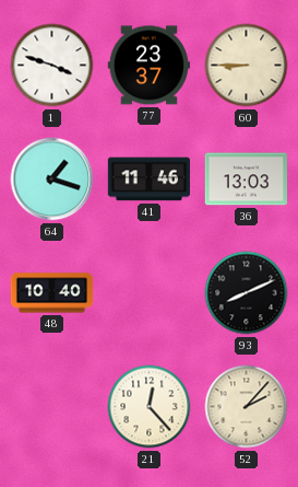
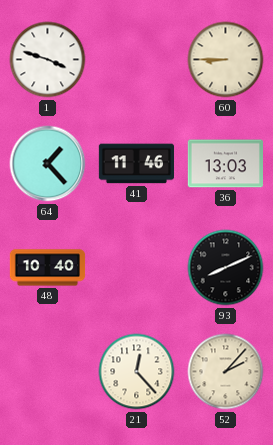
77: 23:37 -> none
64: 1:18 -> 1:23
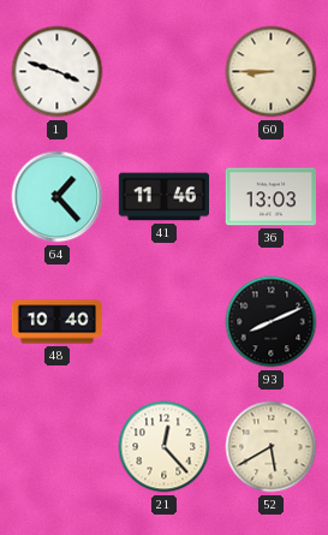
52: 2:07 -> 5:40
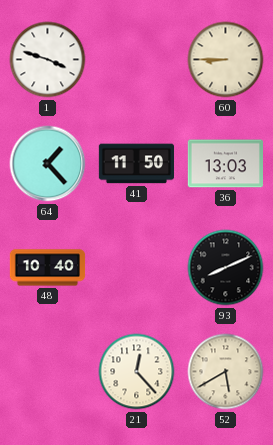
41: 11:46 -> 11:50
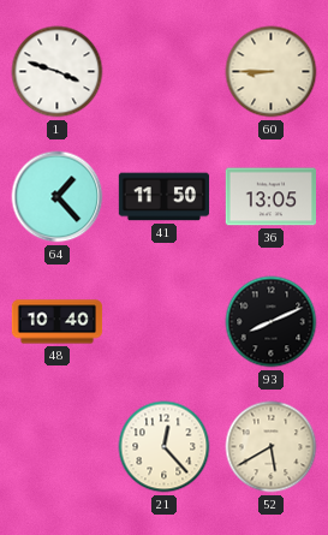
36: 13:03 -> 13:05
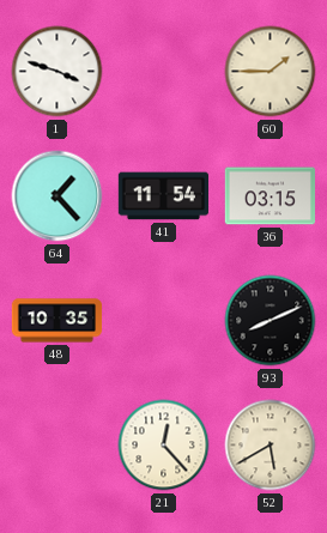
60: 8:45 -> 1:45
41: 11:50 -> 11:54
36: 13:05 -> 03:15
48: 10:40 -> 10:35
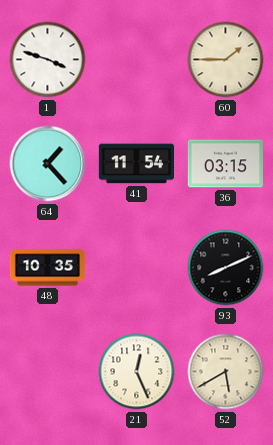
21: 12:23 -> 12:26
